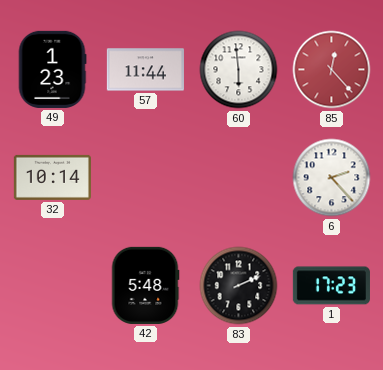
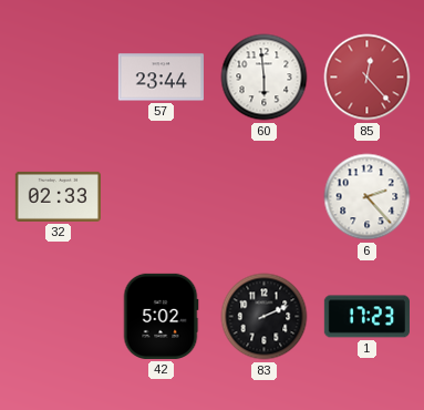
49: 1:23 -> none
57: 11:44 -> 23:44
32: 10:14 -> 02:33
42: 5:48 -> 5:02
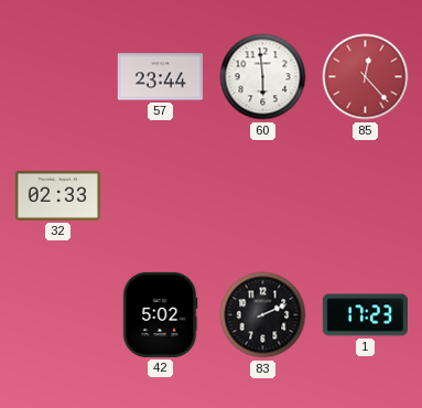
6: 2:23 -> none
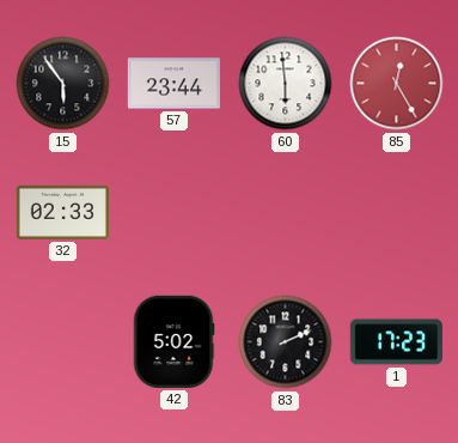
15: none -> 5:54
85: 12:23 -> 12:25
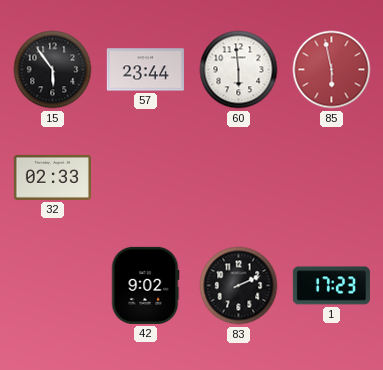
85: 12:25 -> 5:58
42: 5:02 -> 9:02
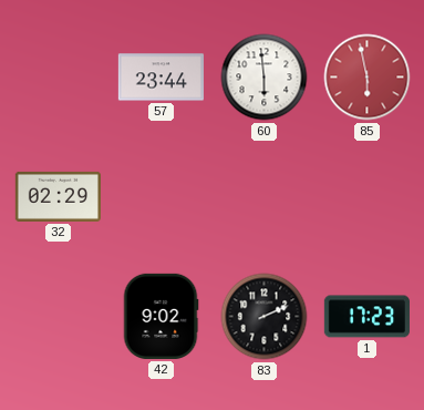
15: 5:54 -> none
32: 02:33 -> 02:29
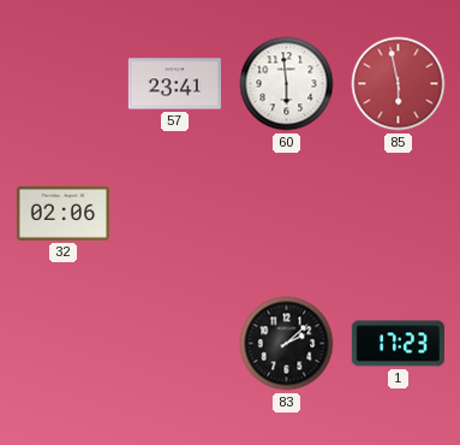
57: 23:44 -> 23:41
32: 02:29 -> 02:06
42: 9:02 -> none
83: 2:11 -> 2:08
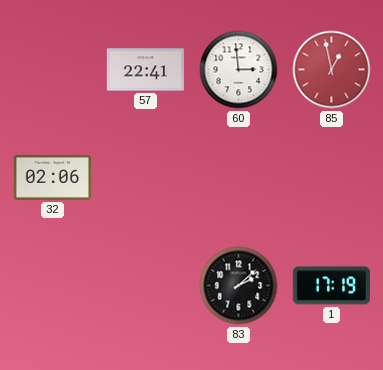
57: 23:41 -> 22:41
60: 5:59 -> 2:59
85: 5:58 -> 12:58
1: 17:23 -> 17:19
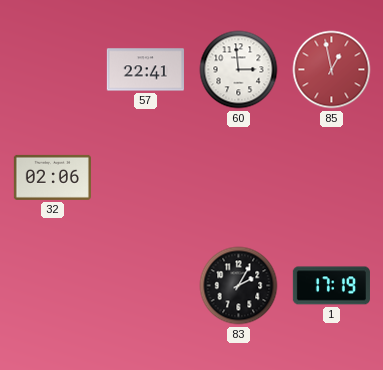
83: 2:08 -> 2:05
